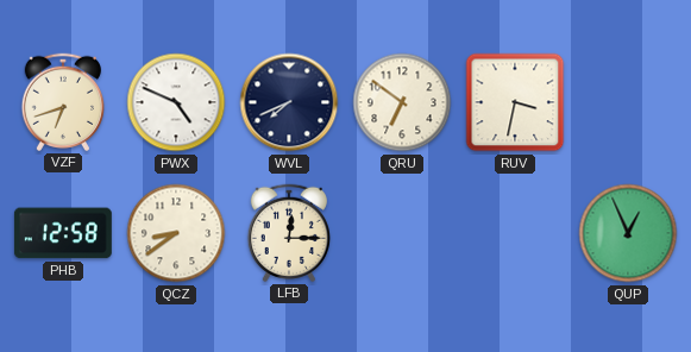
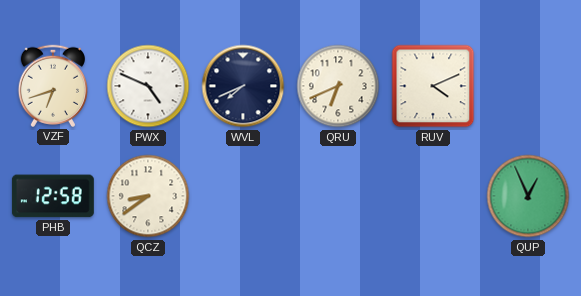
QRU: 6:51 -> 6:41
RUV: 3:32 -> 4:11
LFB: 12:15 -> none
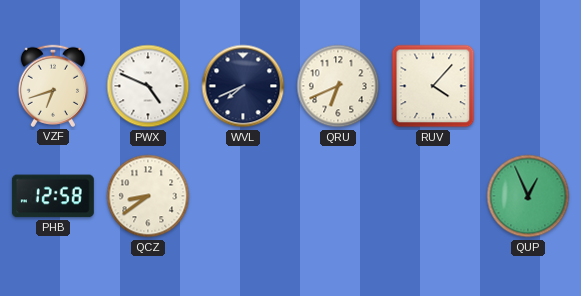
RUV: 4:11 -> 4:07
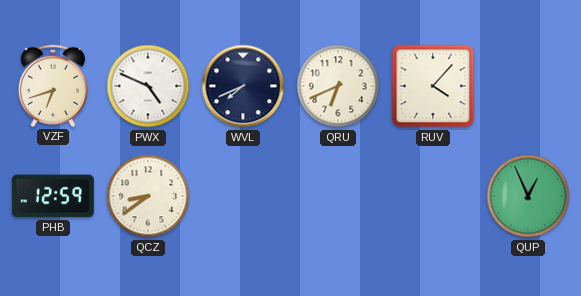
PHB: 12:58 -> 12:59
